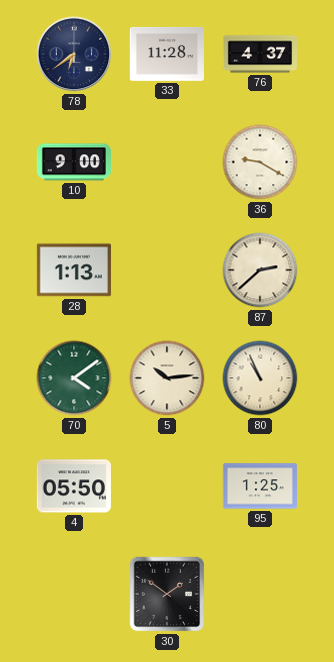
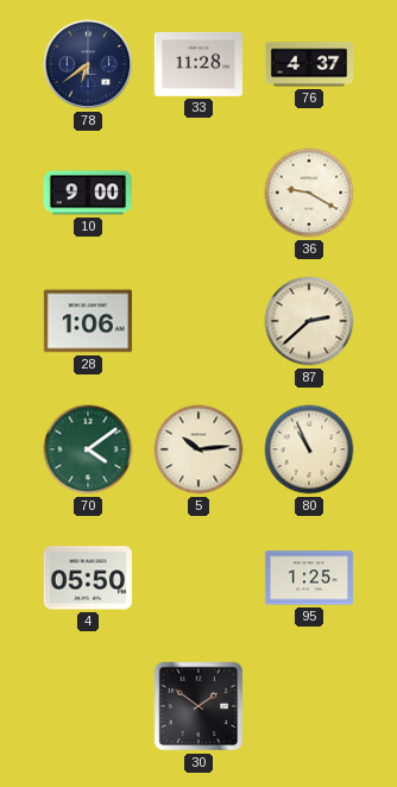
28: 1:13 -> 1:06
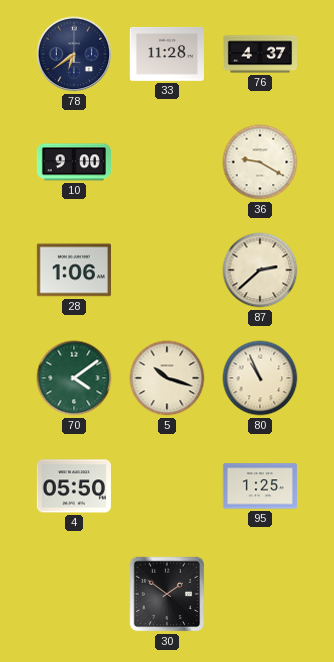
5: 10:14 -> 10:18
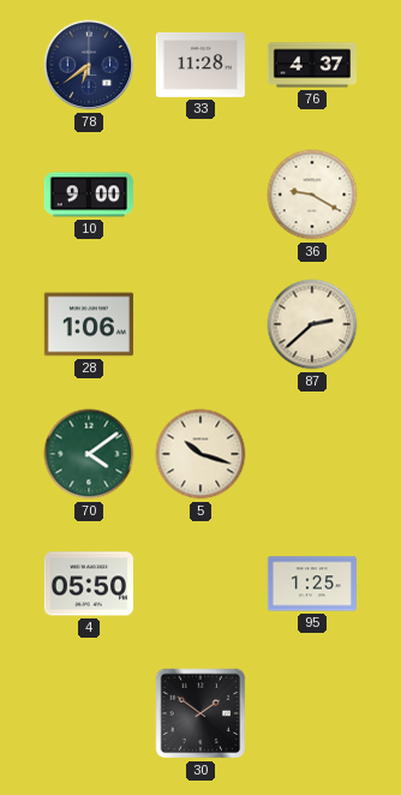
80: 10:56 -> none
